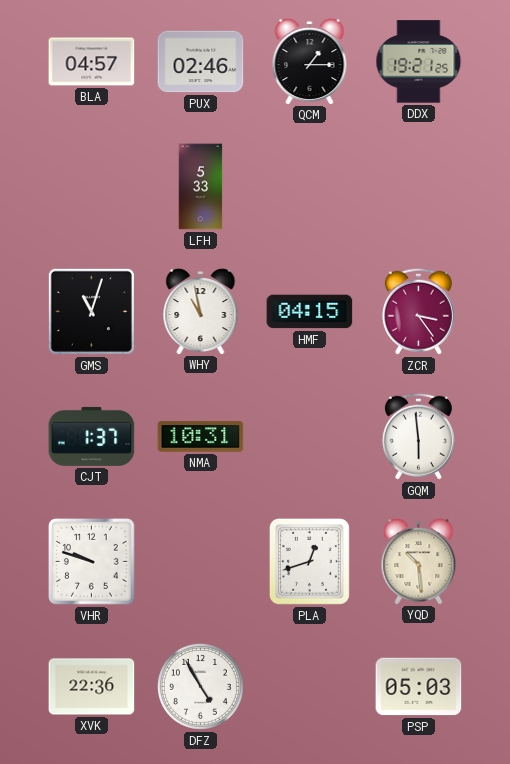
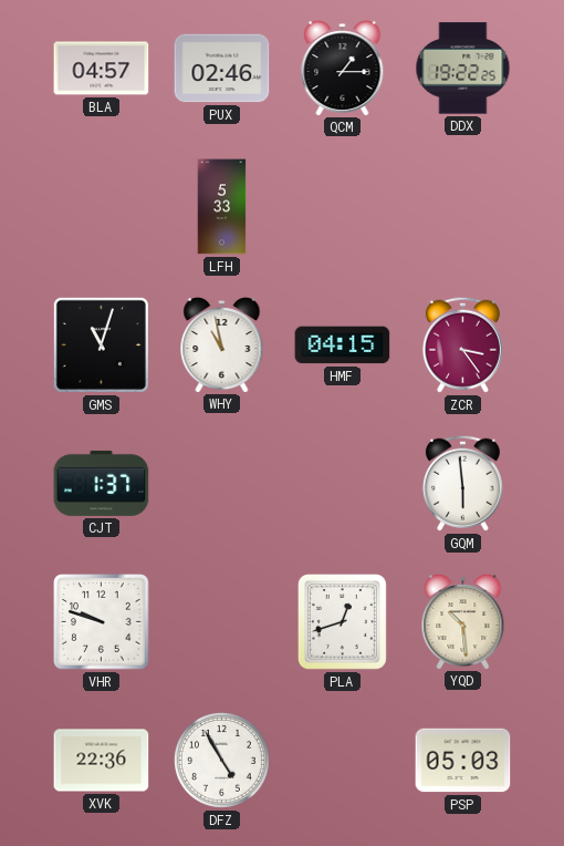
DDX: 19:21 -> 19:22
NMA: 10:31 -> none
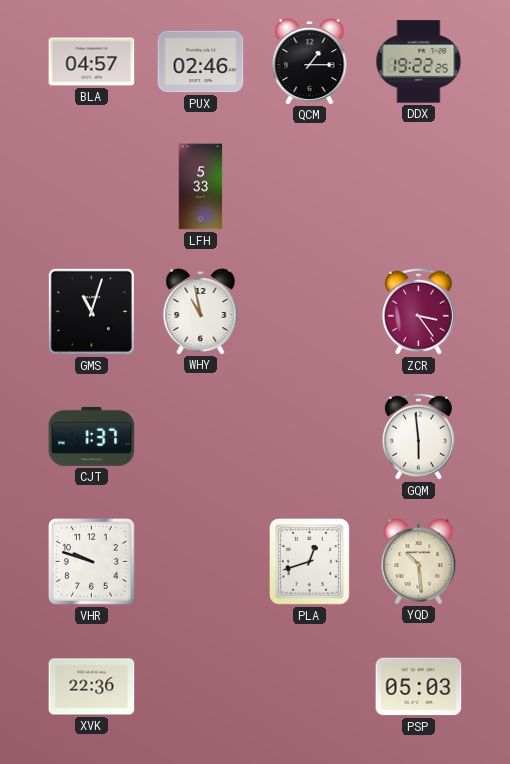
HMF: 04:15 -> none
DFZ: 4:55 -> none
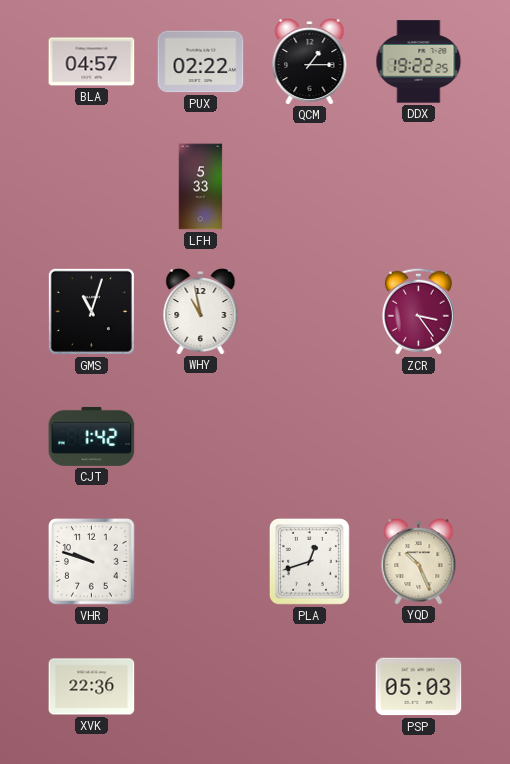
PUX: 02:46 -> 02:22
CJT: 1:37 -> 1:42
GQM: 5:59 -> none
YQD: 10:29 -> 10:26
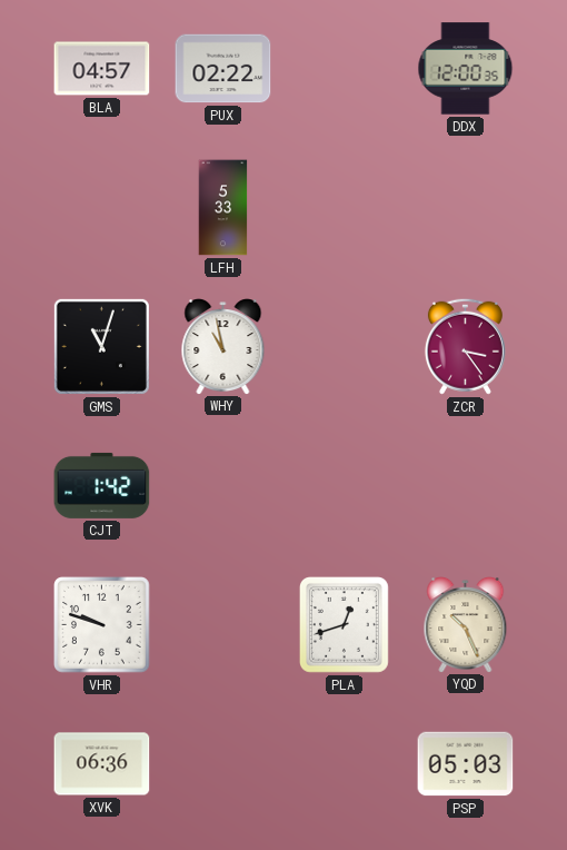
QCM: 1:15 -> none
DDX: 19:22 -> 12:00
XVK: 22:36 -> 06:36
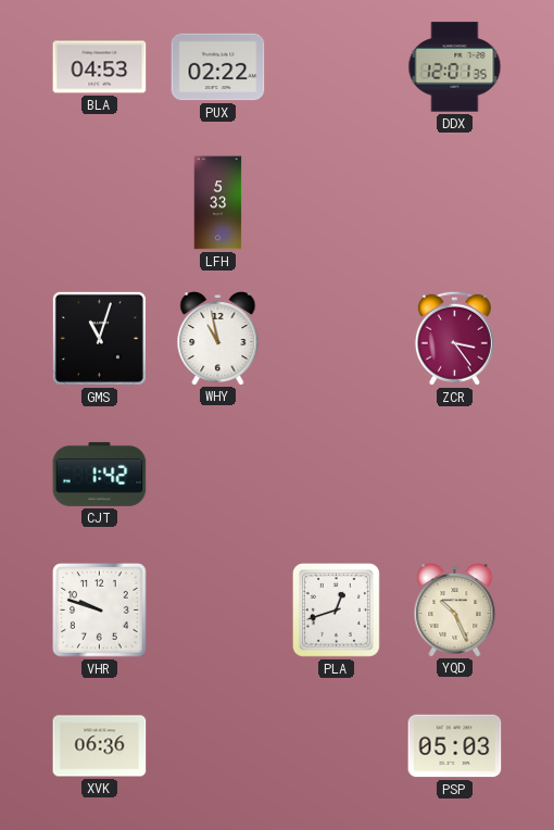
BLA: 04:57 -> 04:53
DDX: 12:00 -> 12:01
